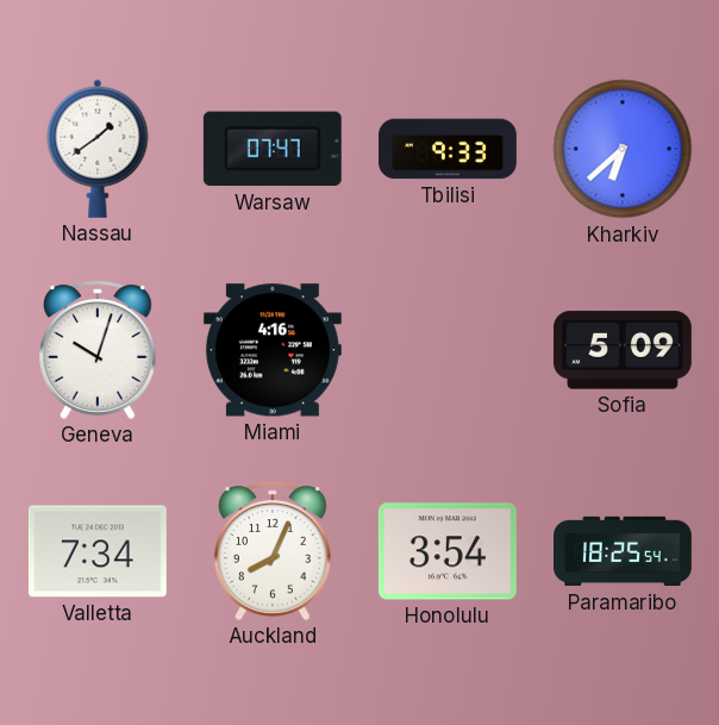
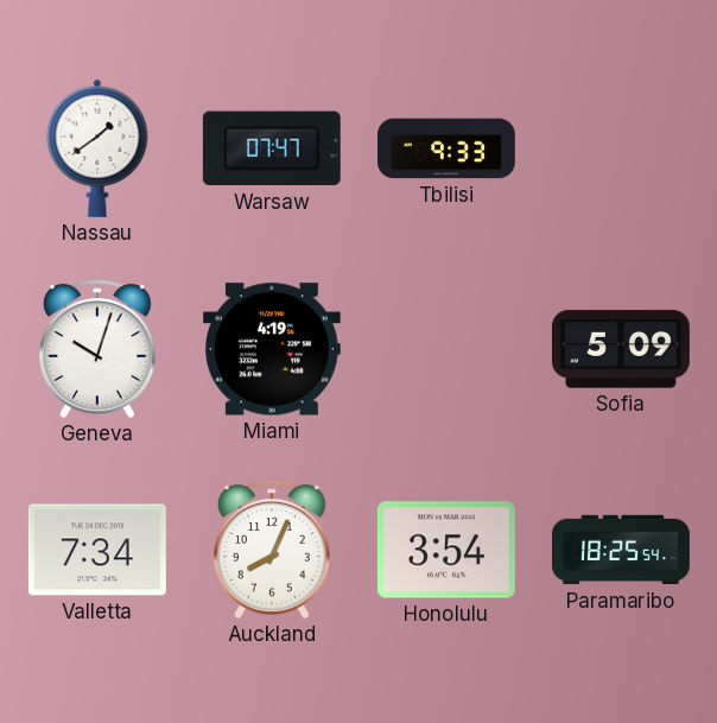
Kharkiv: 6:38 -> none
Miami: 4:16 -> 4:19
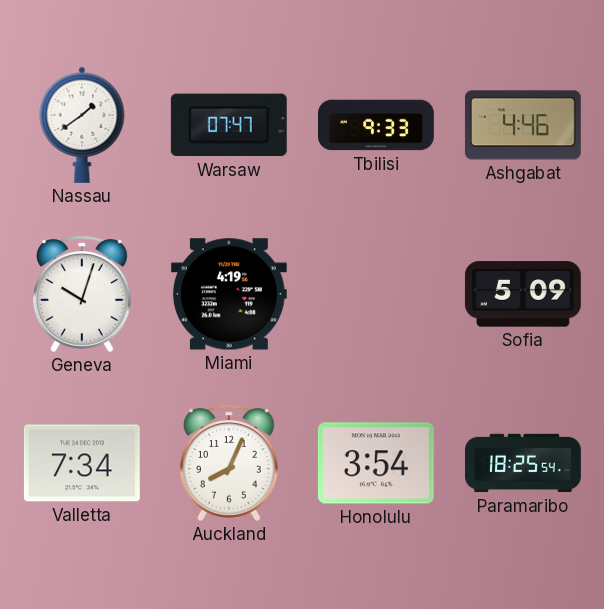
Ashgabat: none -> 4:46
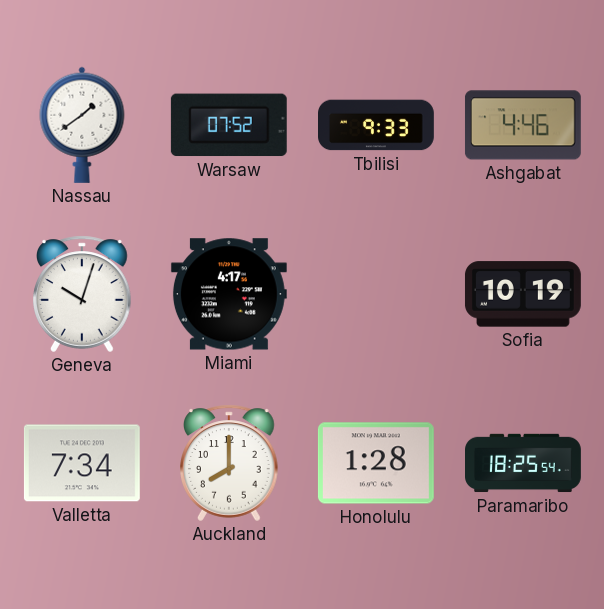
Warsaw: 07:47 -> 07:52
Miami: 4:19 -> 4:17
Sofia: 5:09 -> 10:19
Auckland: 8:04 -> 8:00
Honolulu: 3:54 -> 1:28
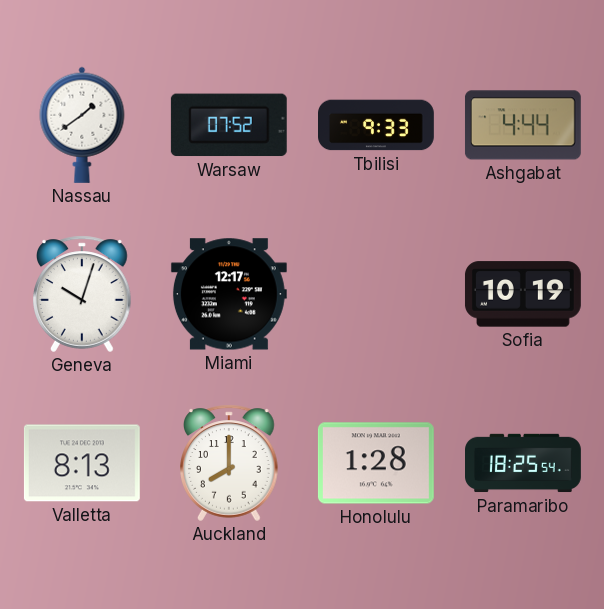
Ashgabat: 4:46 -> 4:44
Miami: 4:17 -> 12:17
Valletta: 7:34 -> 8:13
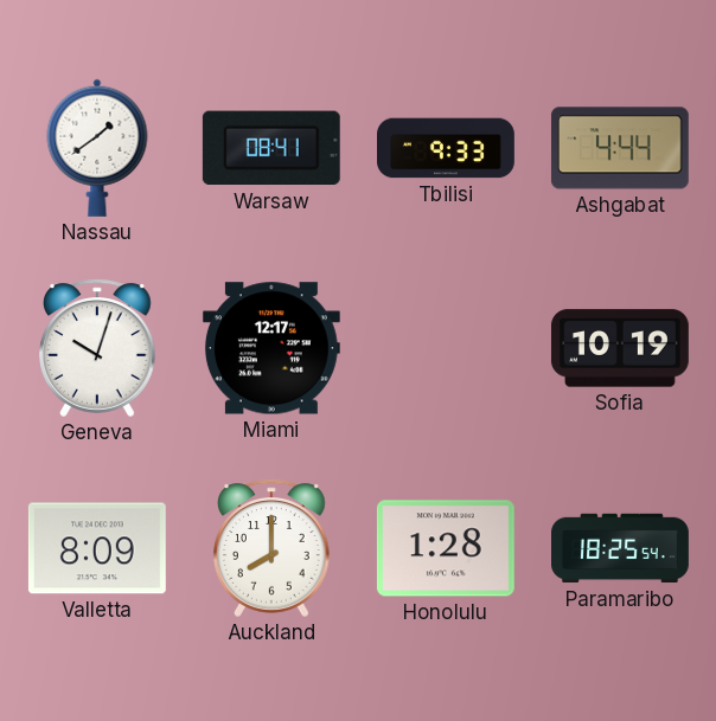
Warsaw: 07:52 -> 08:41
Valletta: 8:13 -> 8:09
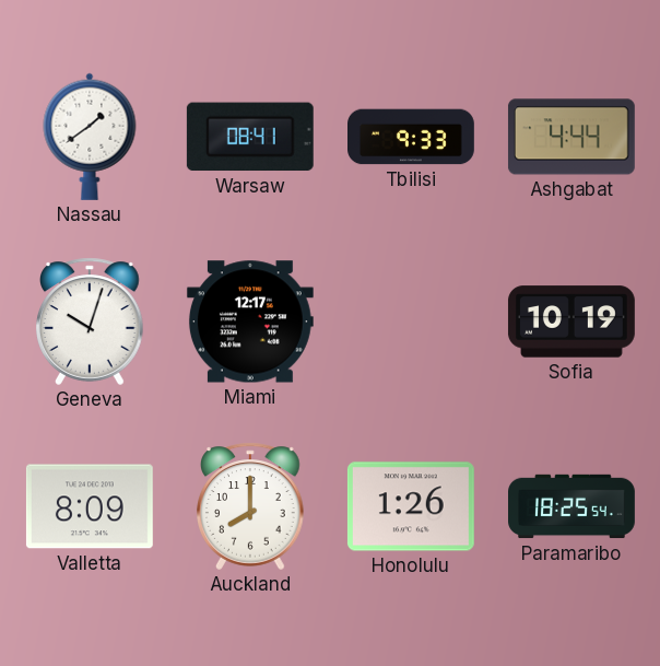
Honolulu: 1:28 -> 1:26
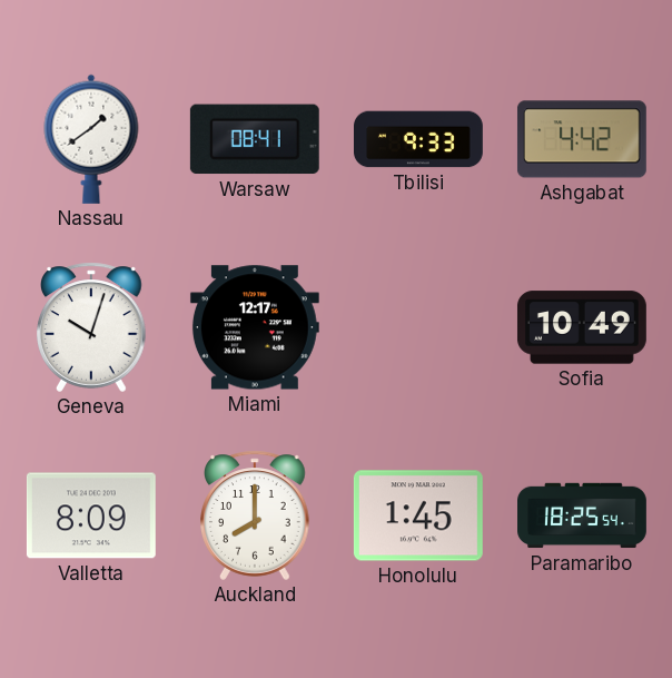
Ashgabat: 4:44 -> 4:42
Sofia: 10:19 -> 10:49
Honolulu: 1:26 -> 1:45
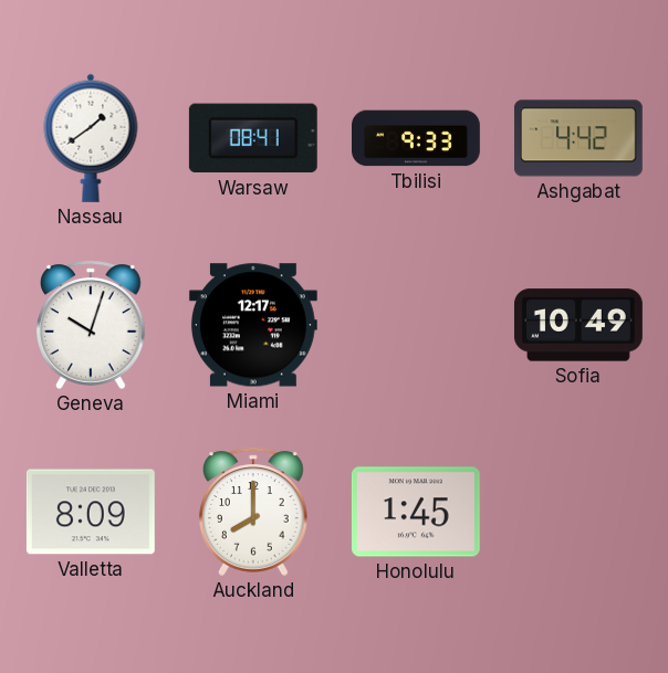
Paramaribo: 18:25 -> none
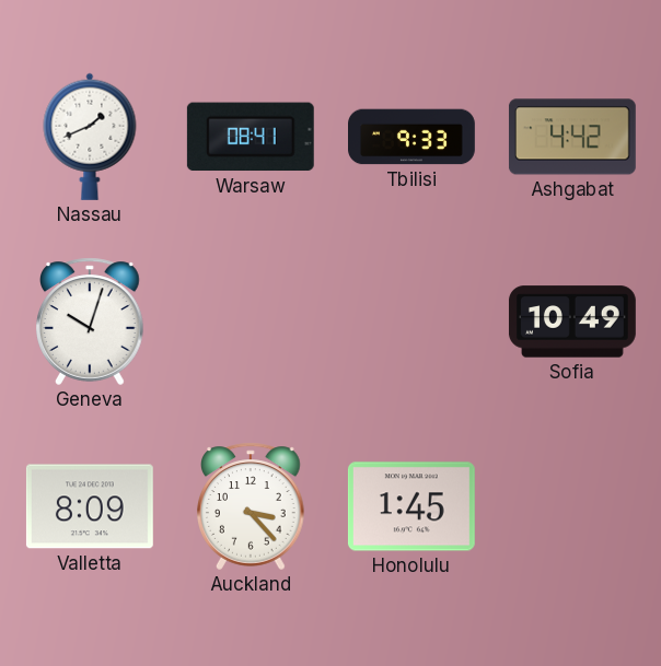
Nassau: 1:39 -> 1:41
Miami: 12:17 -> none
Auckland: 8:00 -> 3:23
